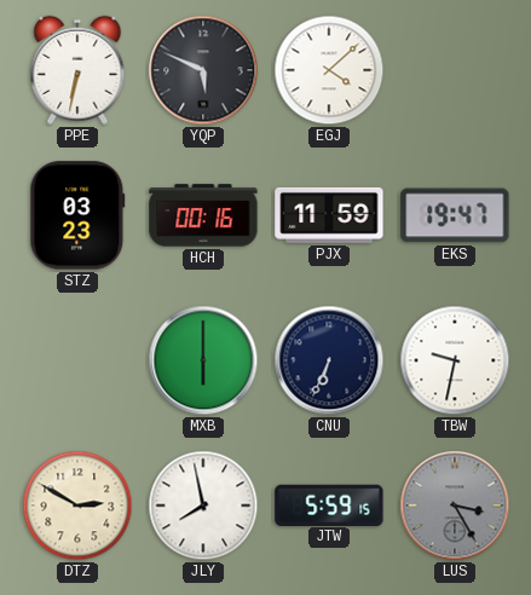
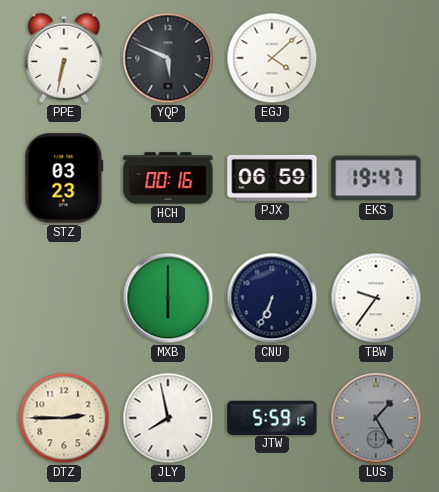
PJX: 11:59 -> 06:59
TBW: 9:32 -> 9:36
DTZ: 2:50 -> 2:45
LUS: 3:25 -> 1:25
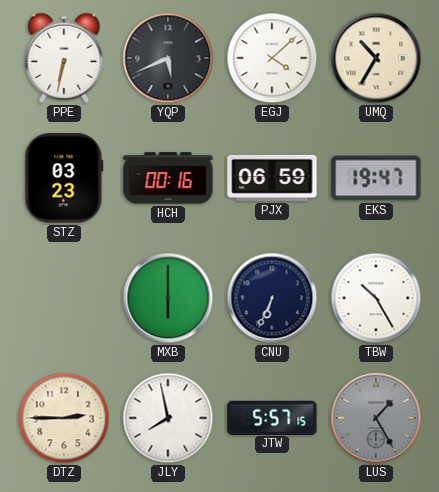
YQP: 5:49 -> 5:41
UMQ: none -> 10:35
TBW: 9:36 -> 10:25
JTW: 5:59 -> 5:57
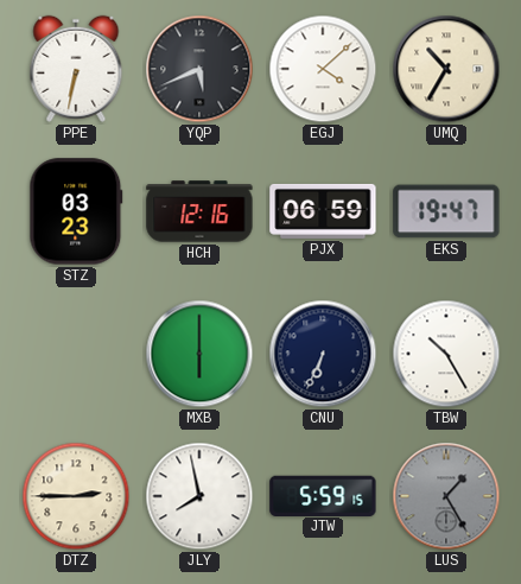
HCH: 00:16 -> 12:16
JTW: 5:57 -> 5:59
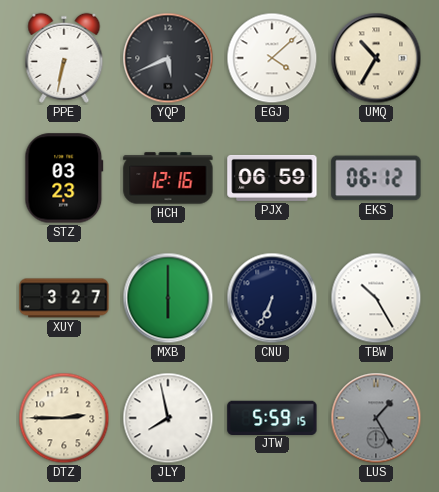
EKS: 19:47 -> 06:12
XUY: none -> 3:27
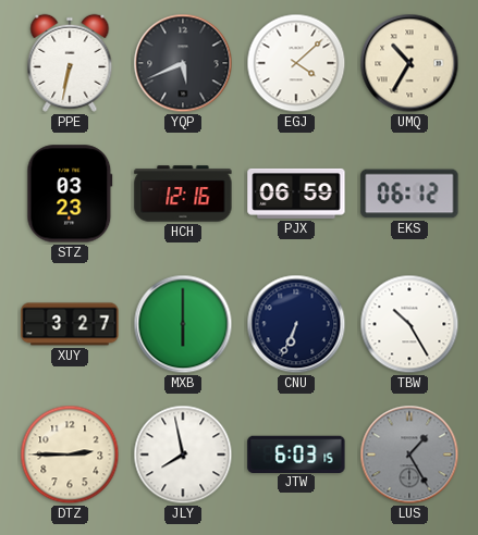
JTW: 5:59 -> 6:03
